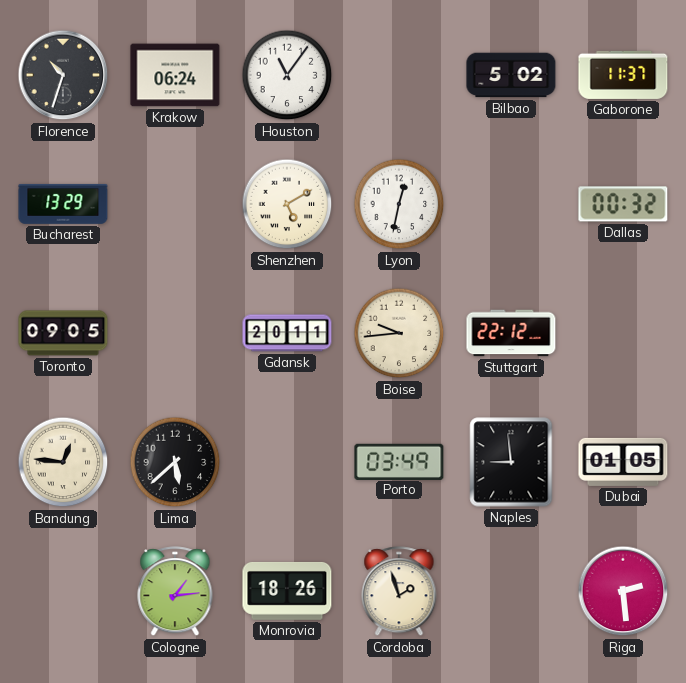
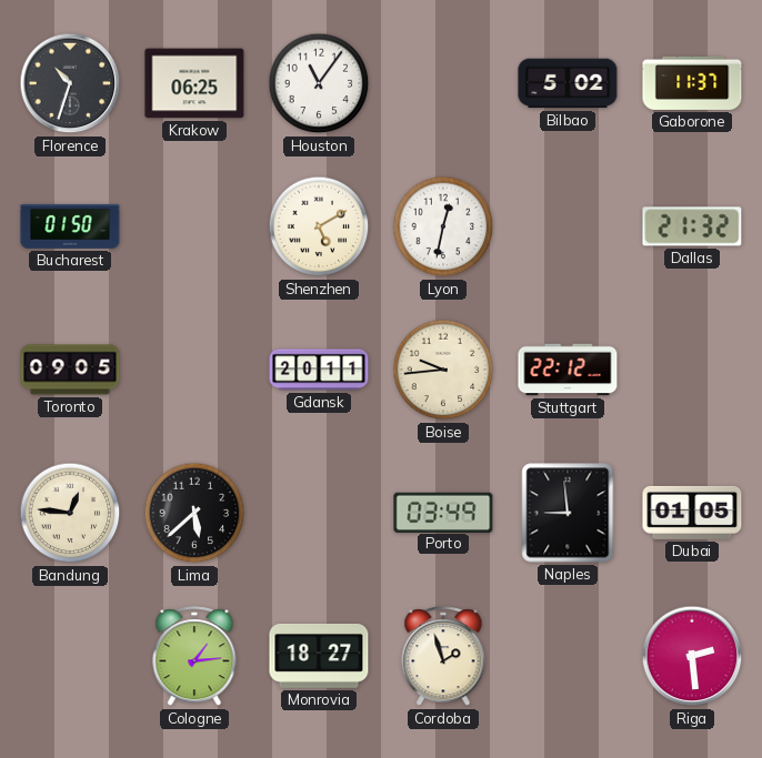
Krakow: 06:24 -> 06:25
Bucharest: 13:29 -> 01:50
Dallas: 00:32 -> 21:32
Monrovia: 18:26 -> 18:27
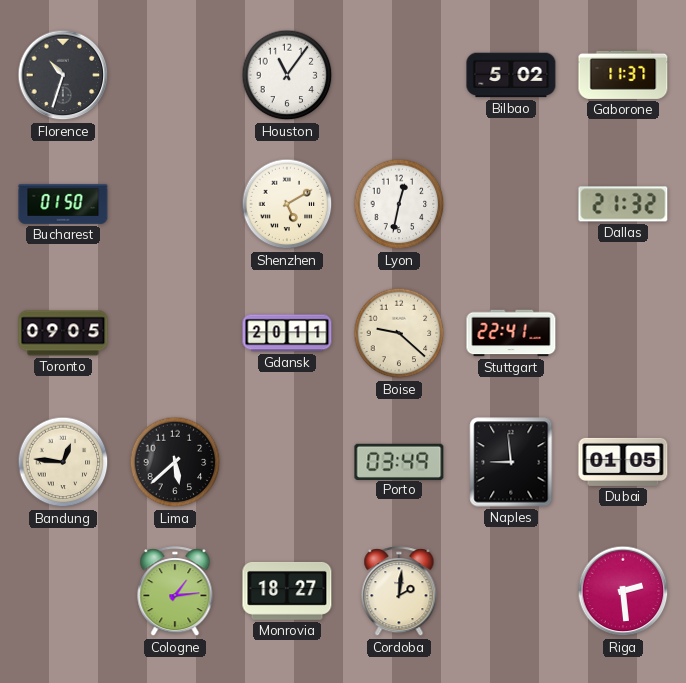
Krakow: 06:25 -> none
Boise: 9:44 -> 9:22
Stuttgart: 22:12 -> 22:41
Cordoba: 1:57 -> 2:01
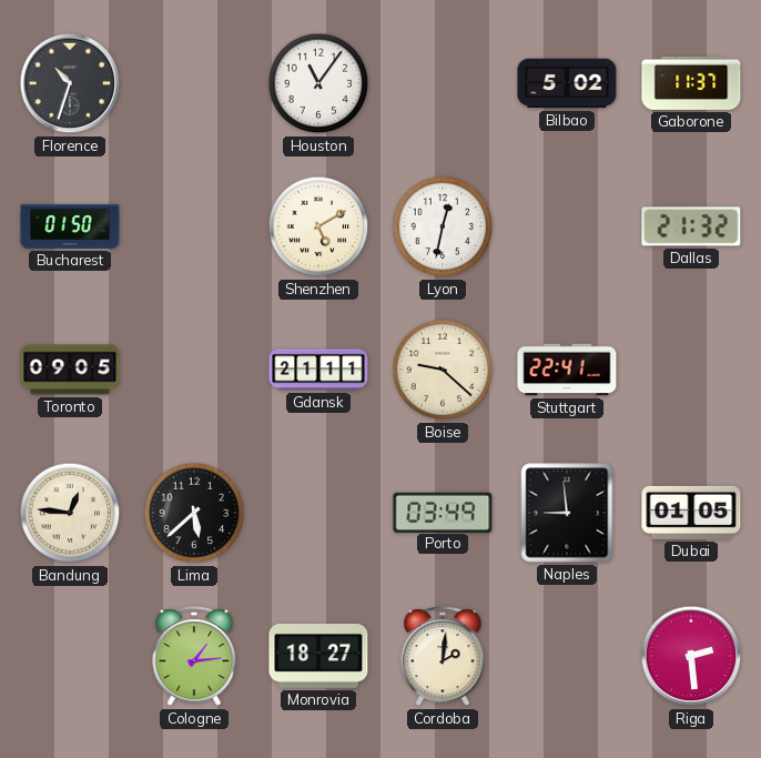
Gdansk: 20:11 -> 21:11
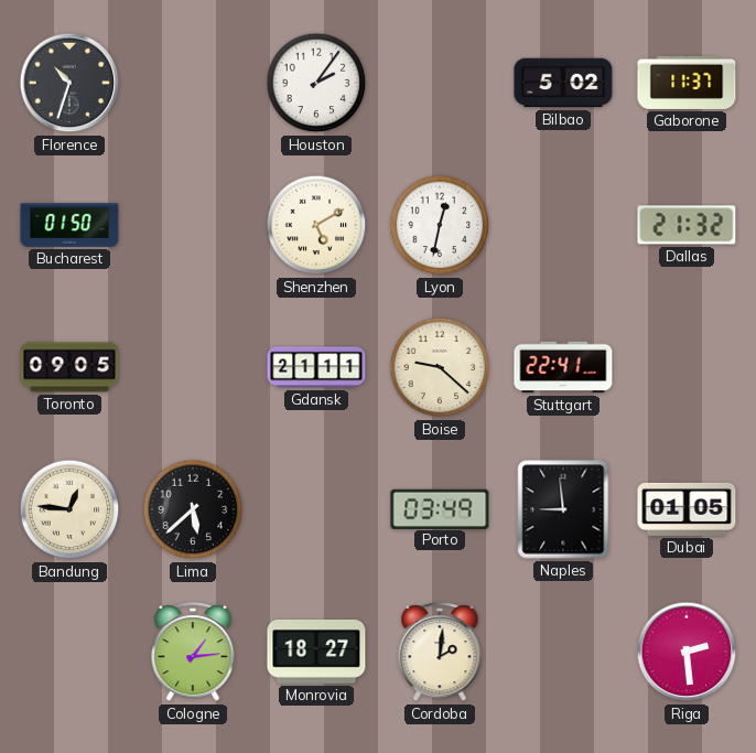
Houston: 11:06 -> 2:06
